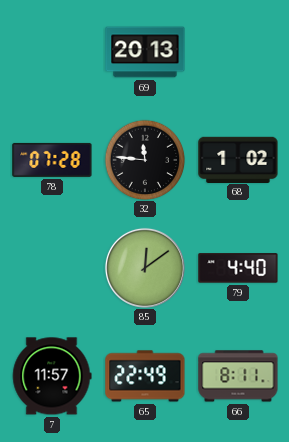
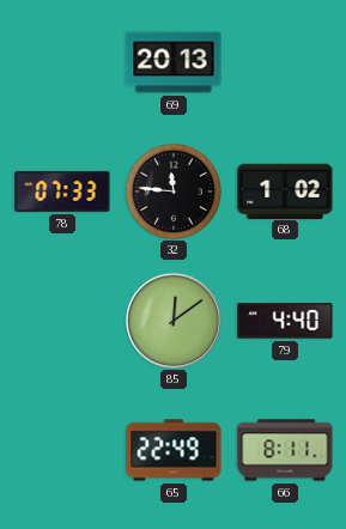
78: 07:28 -> 07:33
7: 11:57 -> none
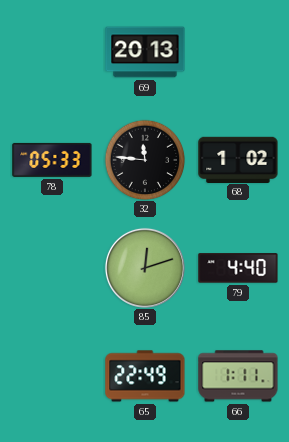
78: 07:33 -> 05:33
85: 12:09 -> 12:12
66: 8:11 -> 1:11
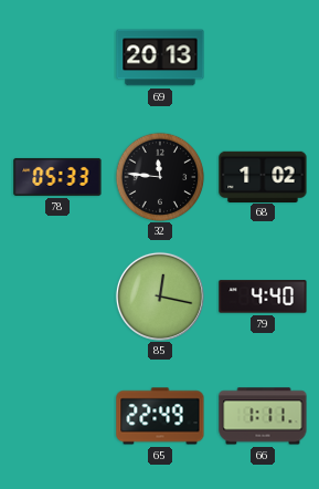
85: 12:12 -> 12:17
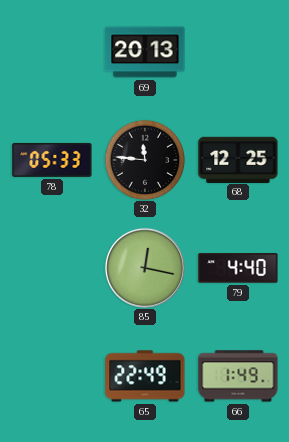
68: 1:02 -> 12:25
66: 1:11 -> 1:49
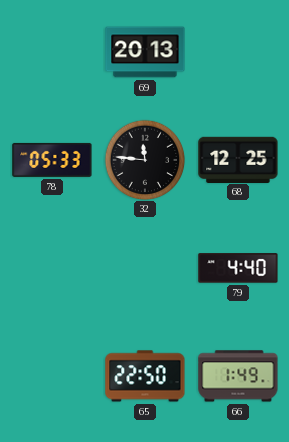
85: 12:17 -> none
65: 22:49 -> 22:50
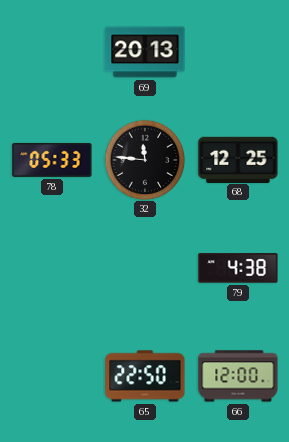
79: 4:40 -> 4:38
66: 1:49 -> 12:00
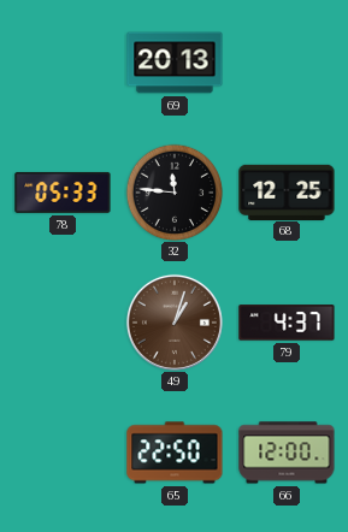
49: none -> 1:03
79: 4:38 -> 4:37
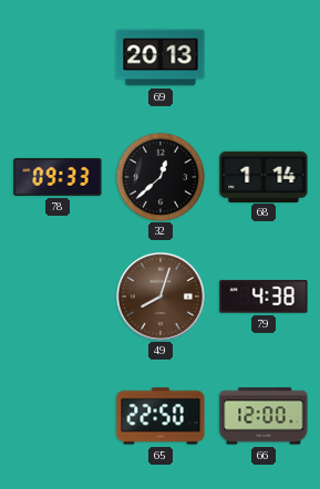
78: 05:33 -> 09:33
32: 11:46 -> 12:38
68: 12:25 -> 1:14
49: 1:03 -> 8:03
79: 4:37 -> 4:38
